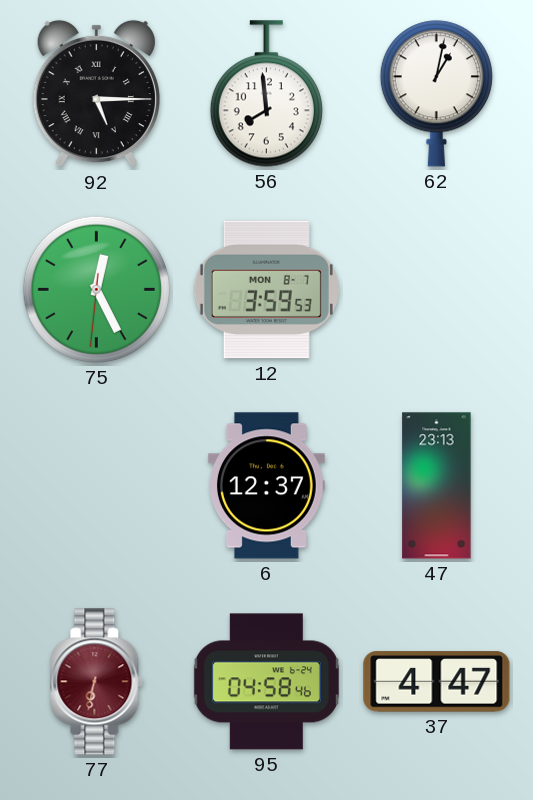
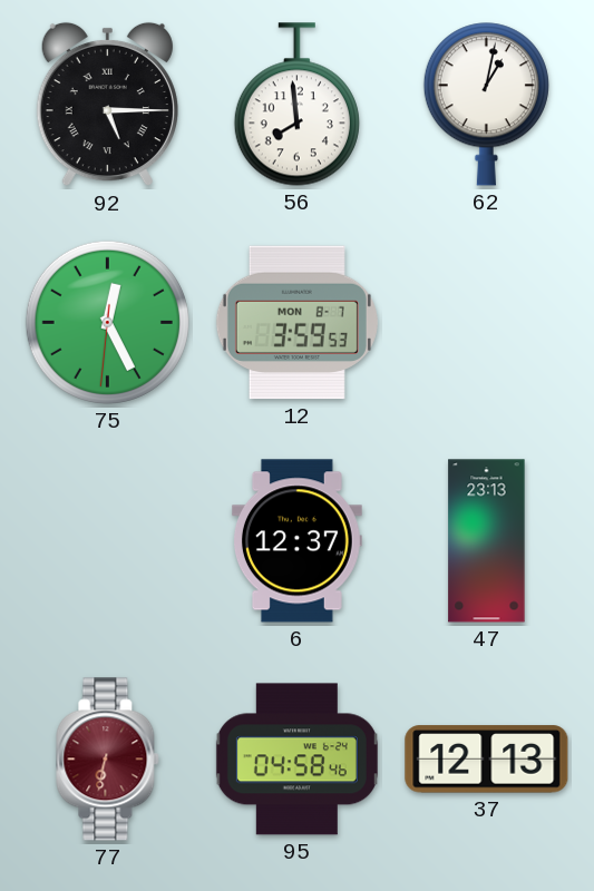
37: 4:47 -> 12:13
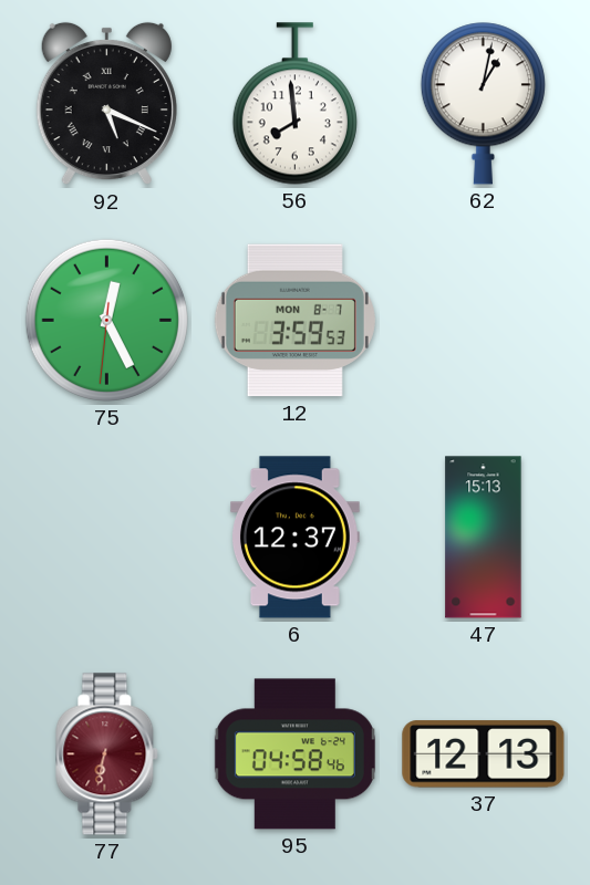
92: 5:15 -> 5:19
47: 23:13 -> 15:13
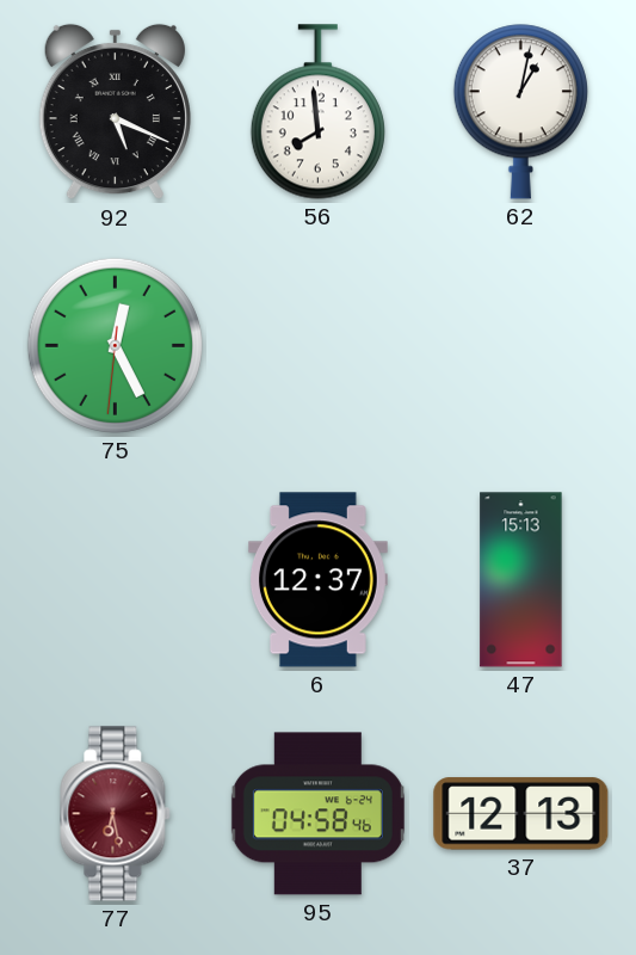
12: 3:59 -> none
77: 6:32 -> 6:28
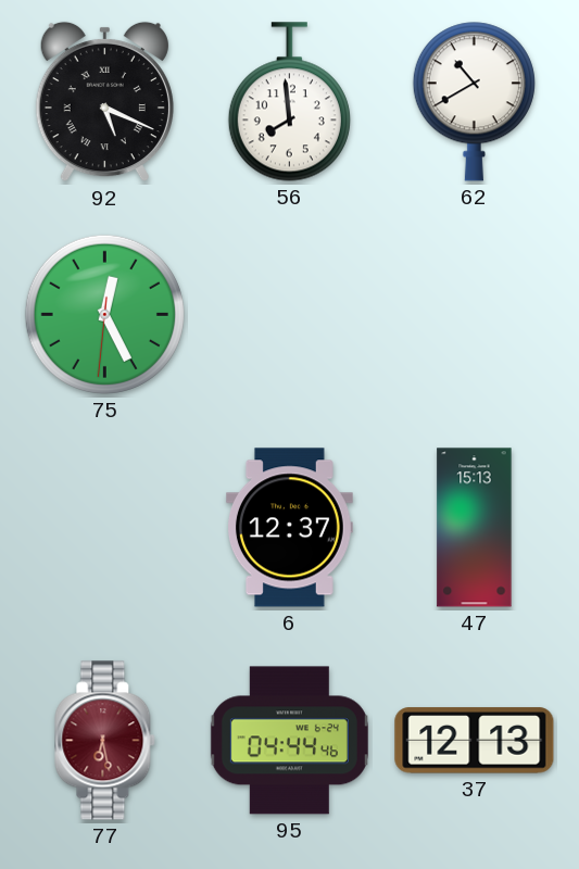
62: 1:02 -> 10:40
95: 04:58 -> 04:44
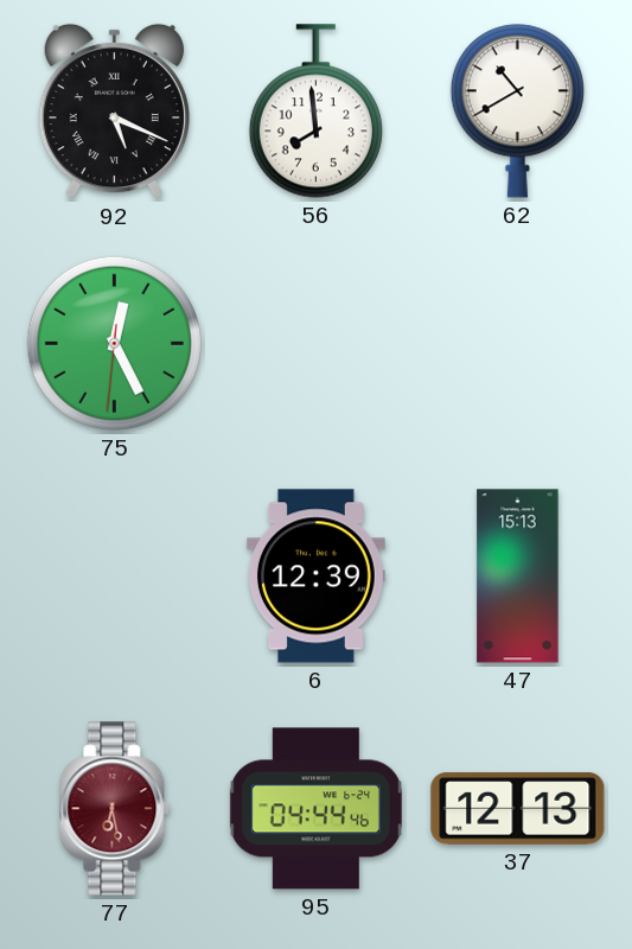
6: 12:37 -> 12:39
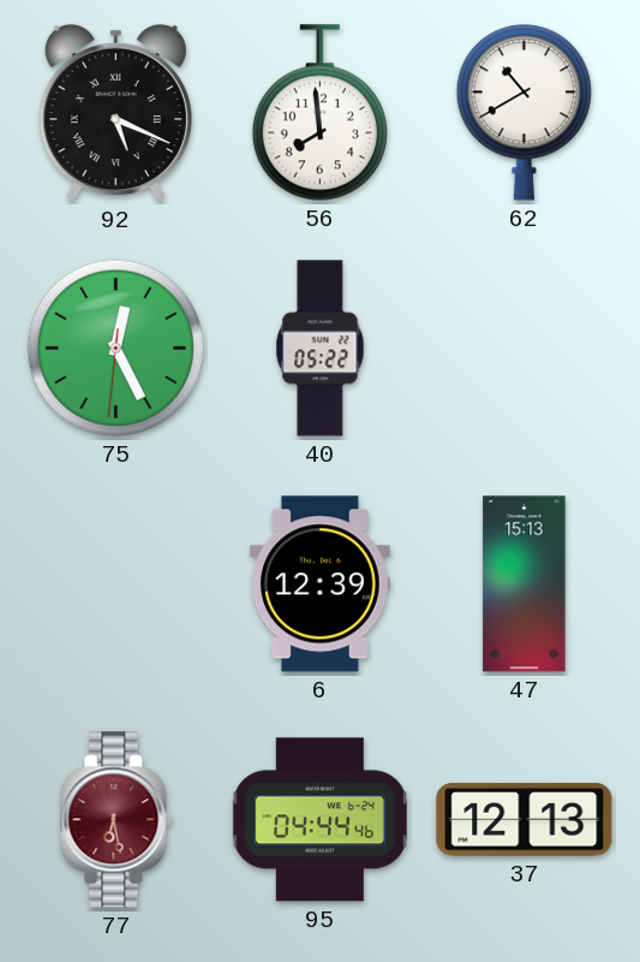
40: none -> 05:22
